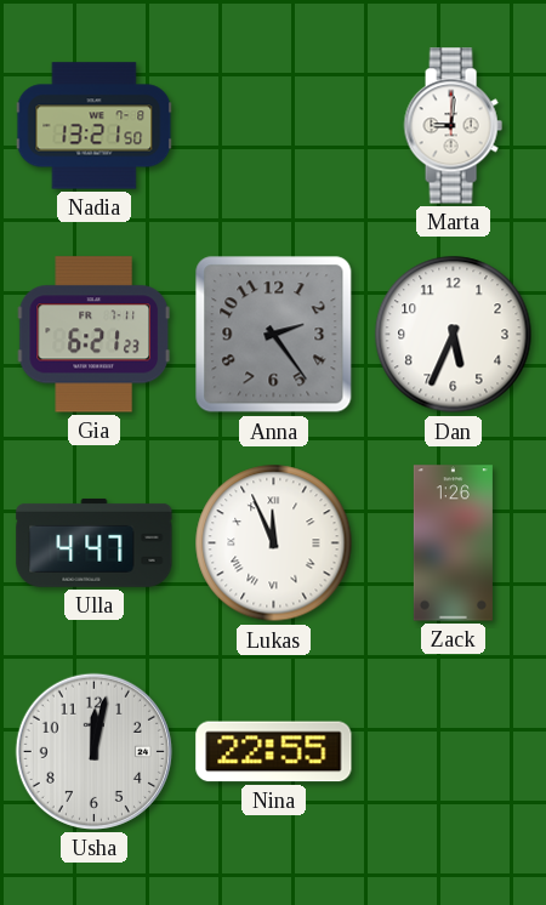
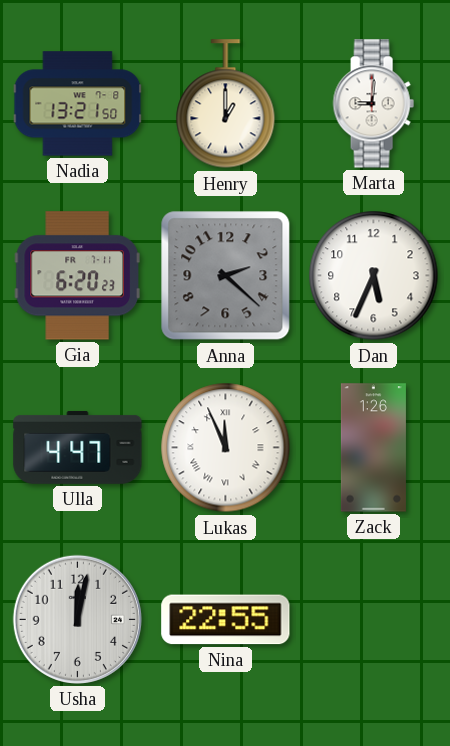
Henry: none -> 1:00
Gia: 6:21 -> 6:20
Anna: 2:24 -> 2:22
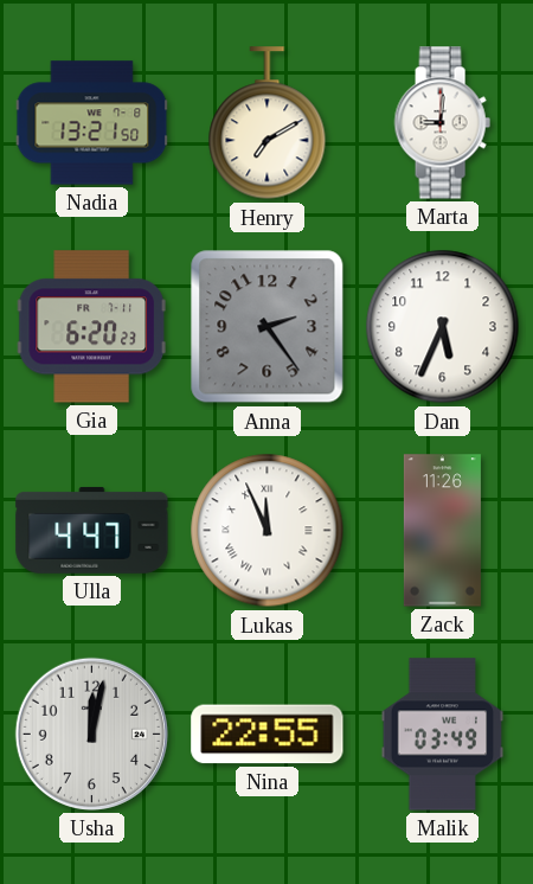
Henry: 1:00 -> 7:10
Anna: 2:22 -> 2:24
Zack: 1:26 -> 11:26
Malik: none -> 03:49
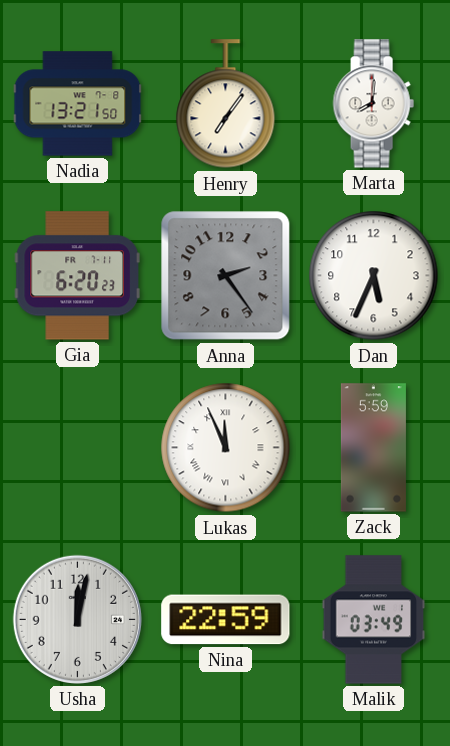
Henry: 7:10 -> 7:06
Marta: 9:01 -> 8:01
Ulla: 4:47 -> none
Zack: 11:26 -> 5:59
Nina: 22:55 -> 22:59
